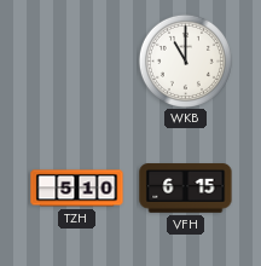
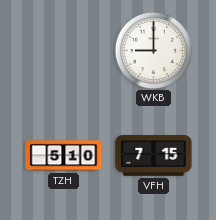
WKB: 11:00 -> 9:00
VFH: 6:15 -> 7:15
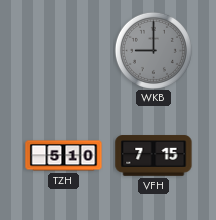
WKB dial: white -> grey
